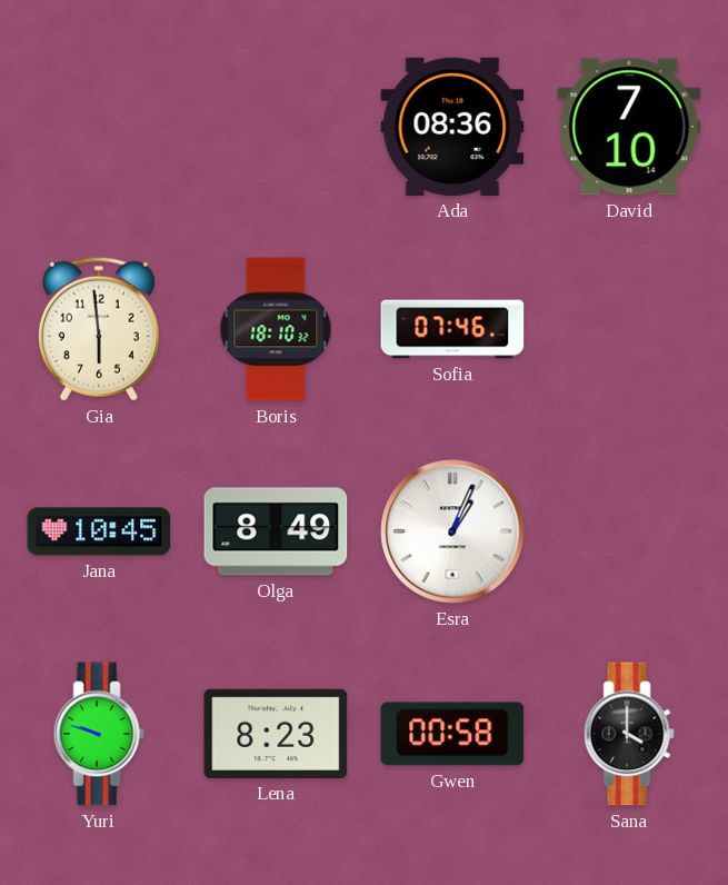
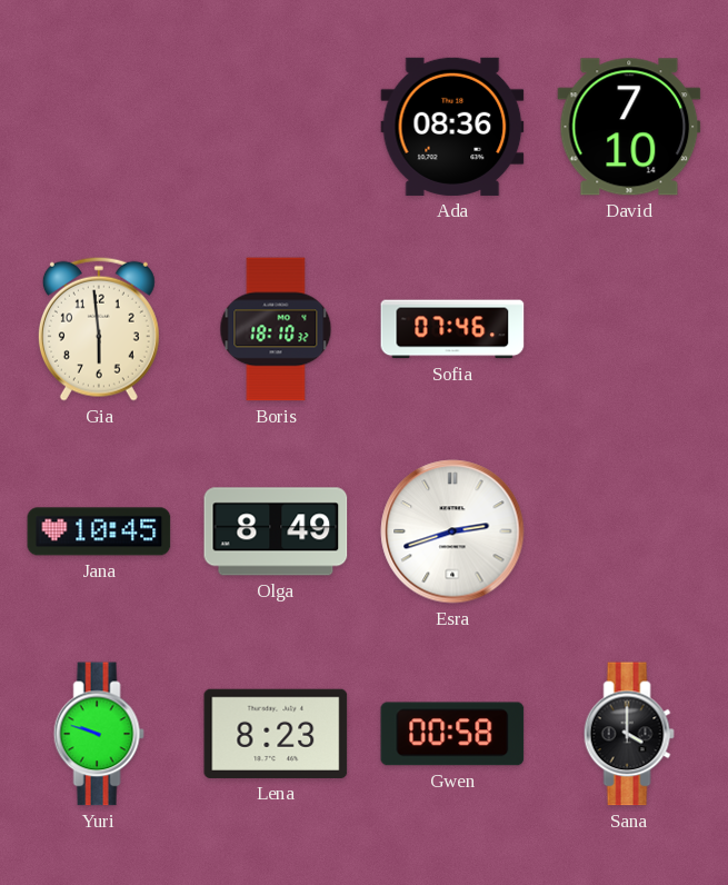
Esra: 1:04 -> 2:42
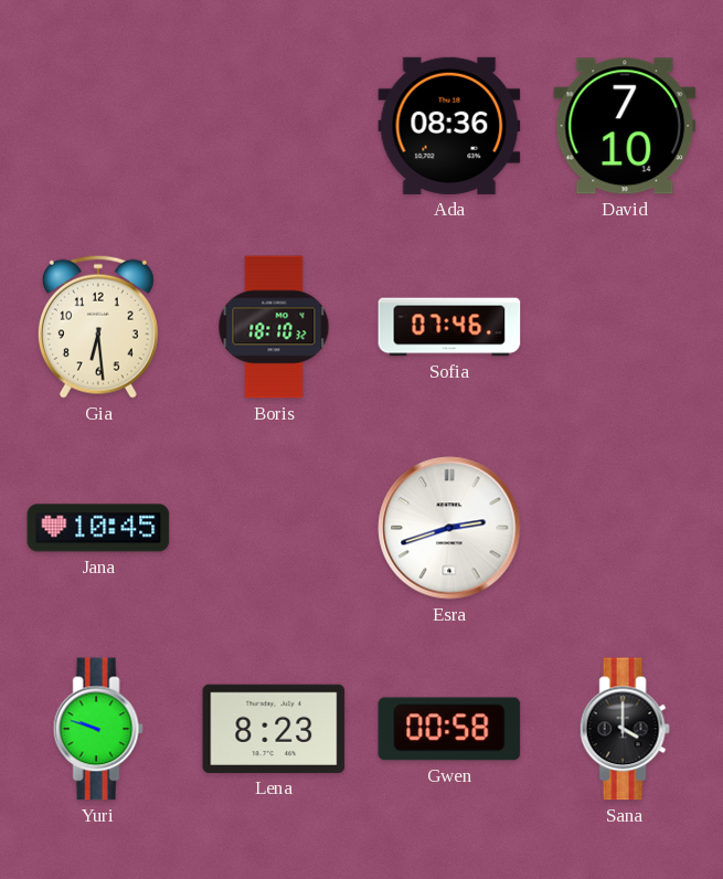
Gia: 5:59 -> 6:29
Olga: 8:49 -> none
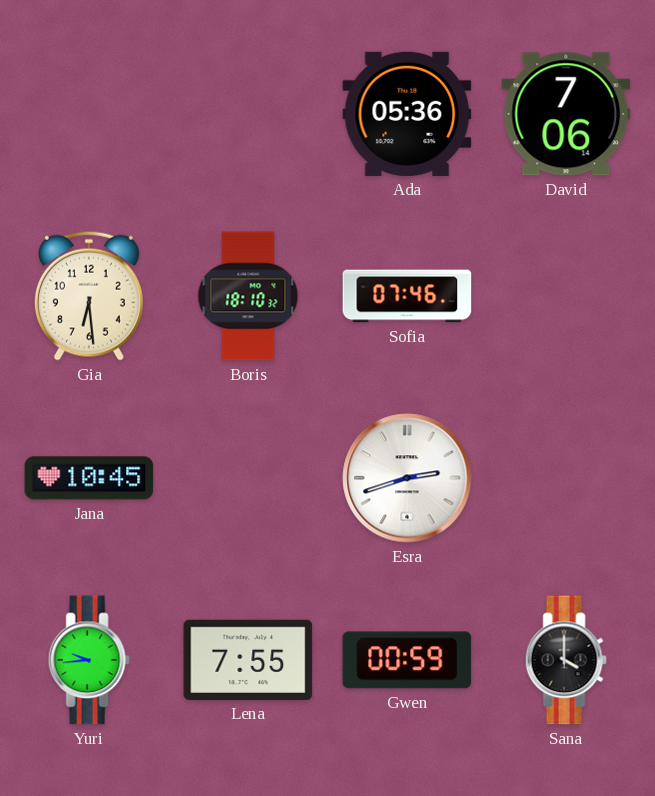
Ada: 08:36 -> 05:36
David: 7:10 -> 7:06
Yuri: 9:48 -> 9:44
Lena: 8:23 -> 7:55
Gwen: 00:58 -> 00:59
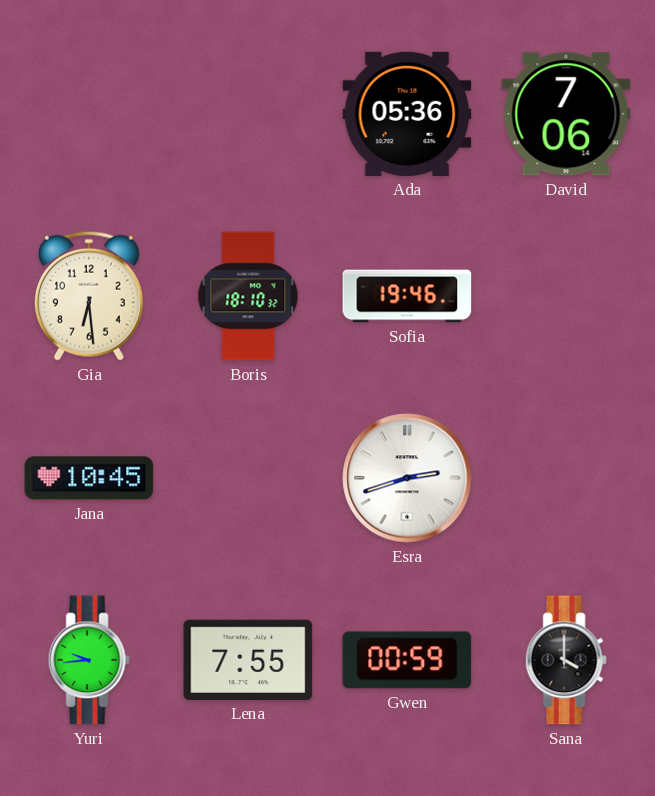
Sofia: 07:46 -> 19:46
